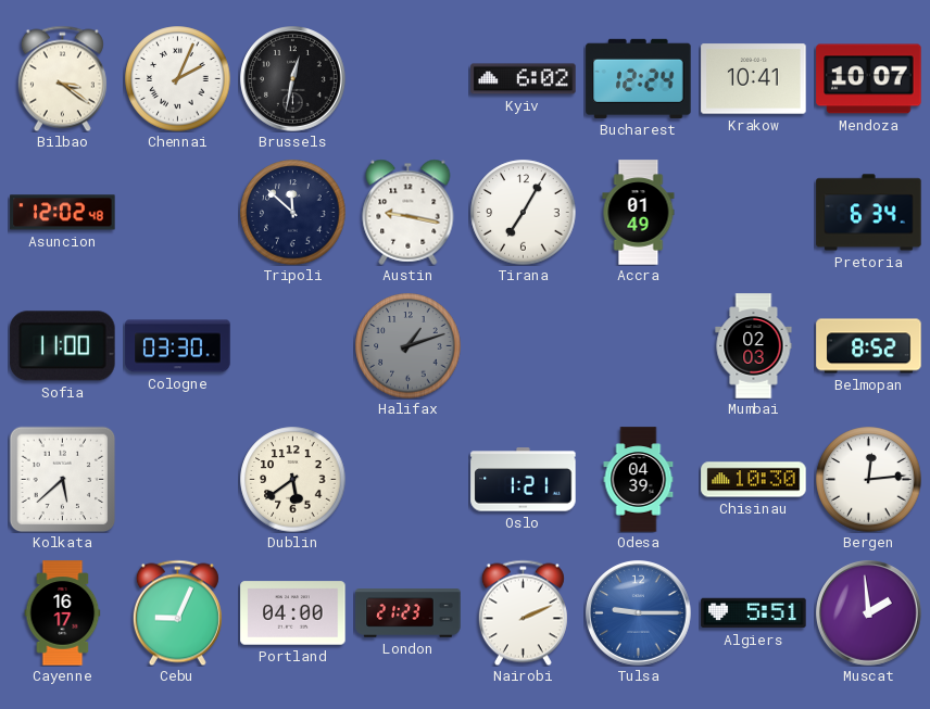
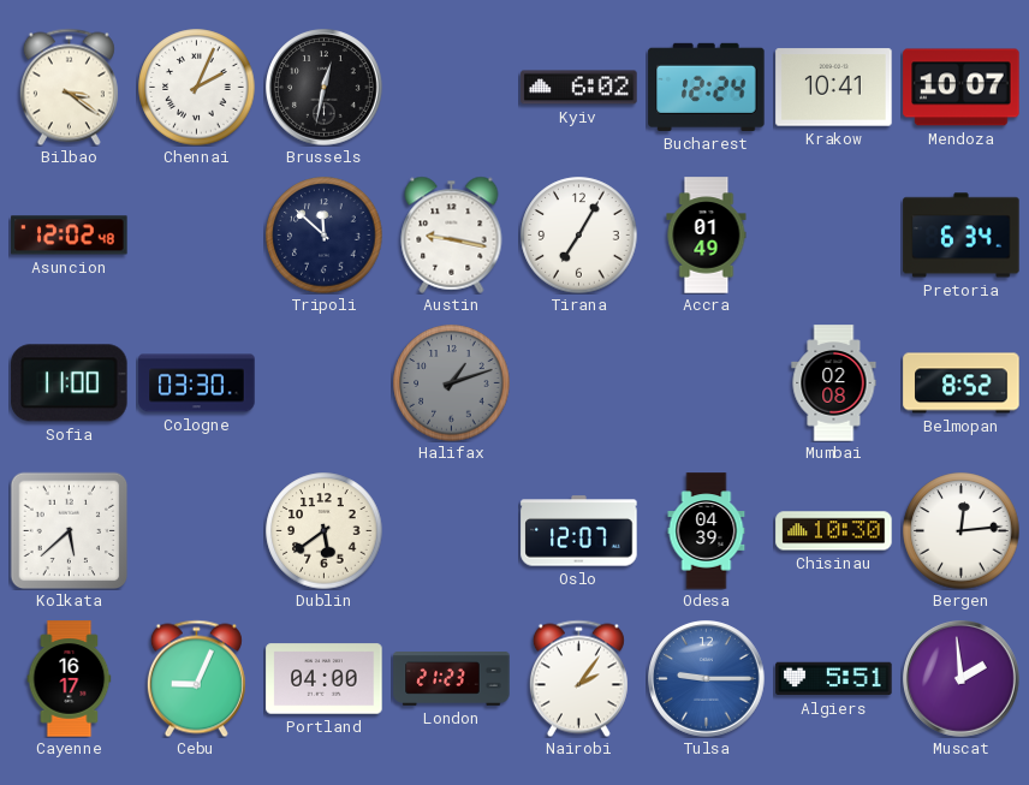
Mumbai: 02:03 -> 02:08
Oslo: 1:21 -> 12:07
Nairobi: 2:11 -> 2:06
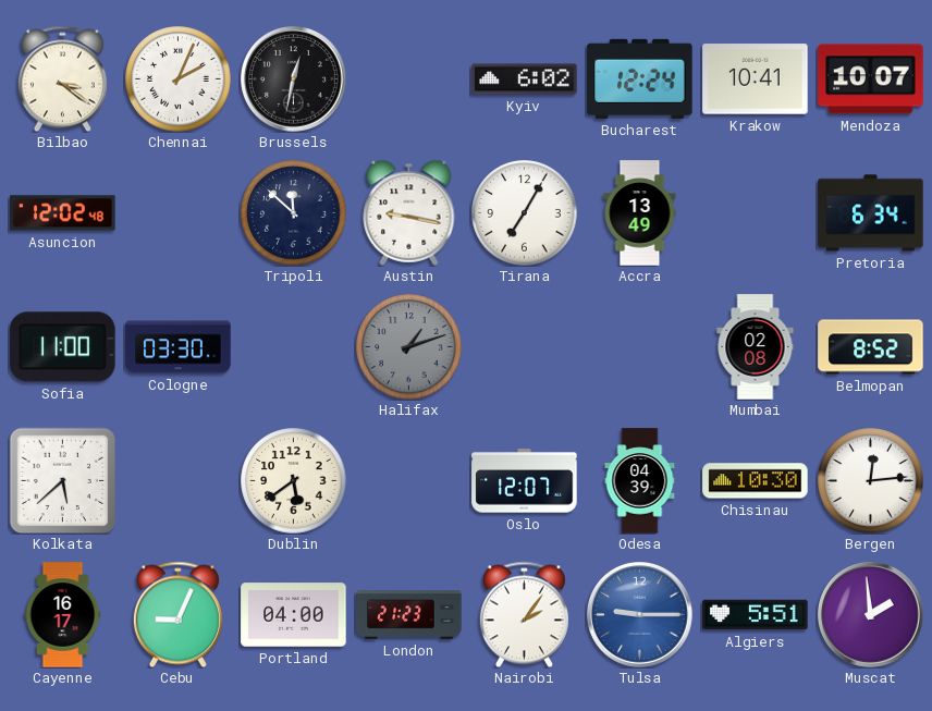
Accra: 01:49 -> 13:49
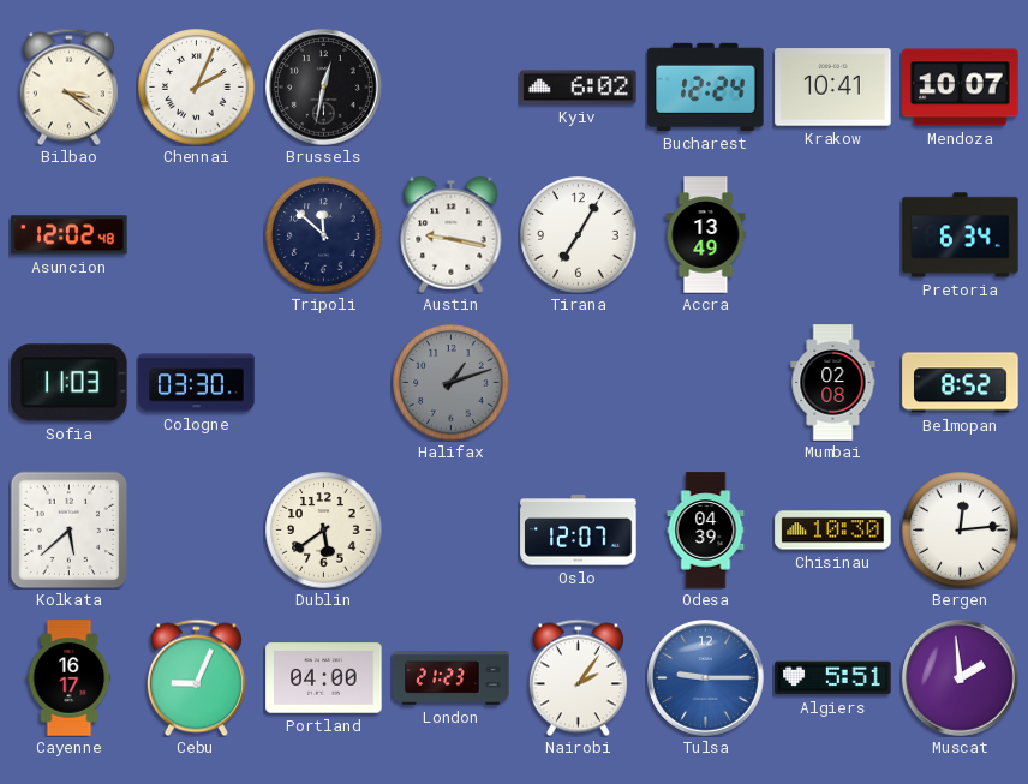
Sofia: 11:00 -> 11:03
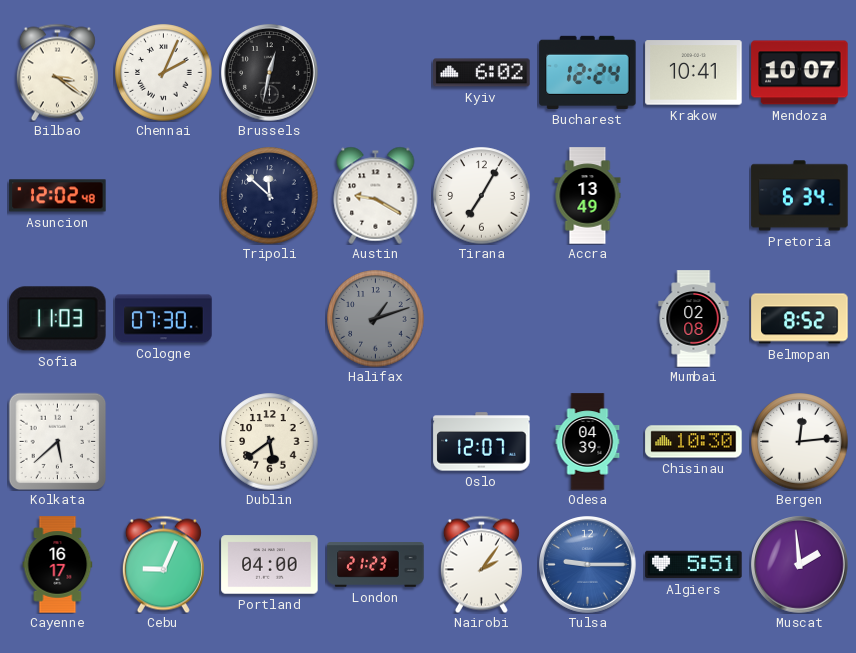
Austin: 9:17 -> 9:20
Cologne: 03:30 -> 07:30
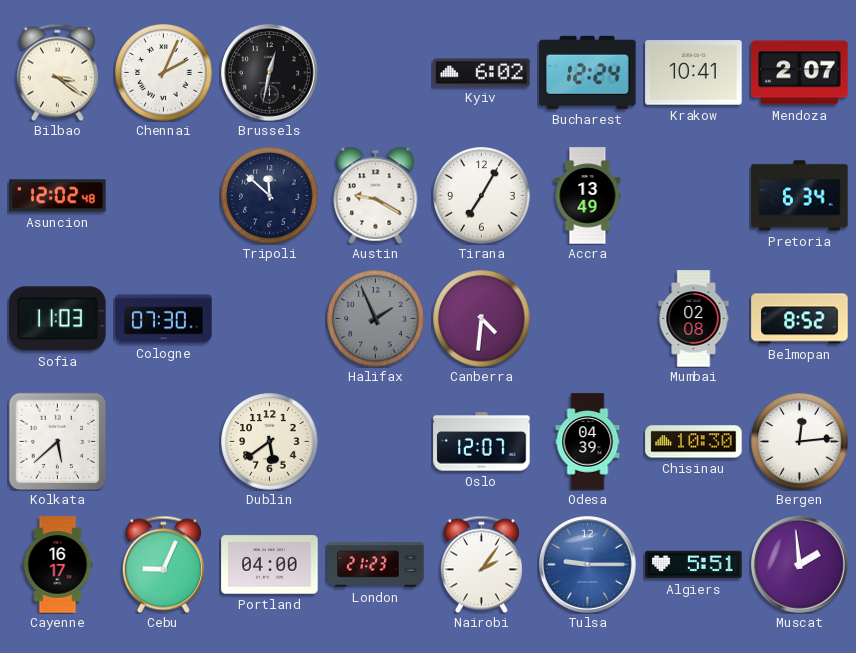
Mendoza: 10:07 -> 2:07
Halifax: 1:12 -> 1:56
Canberra: none -> 4:31
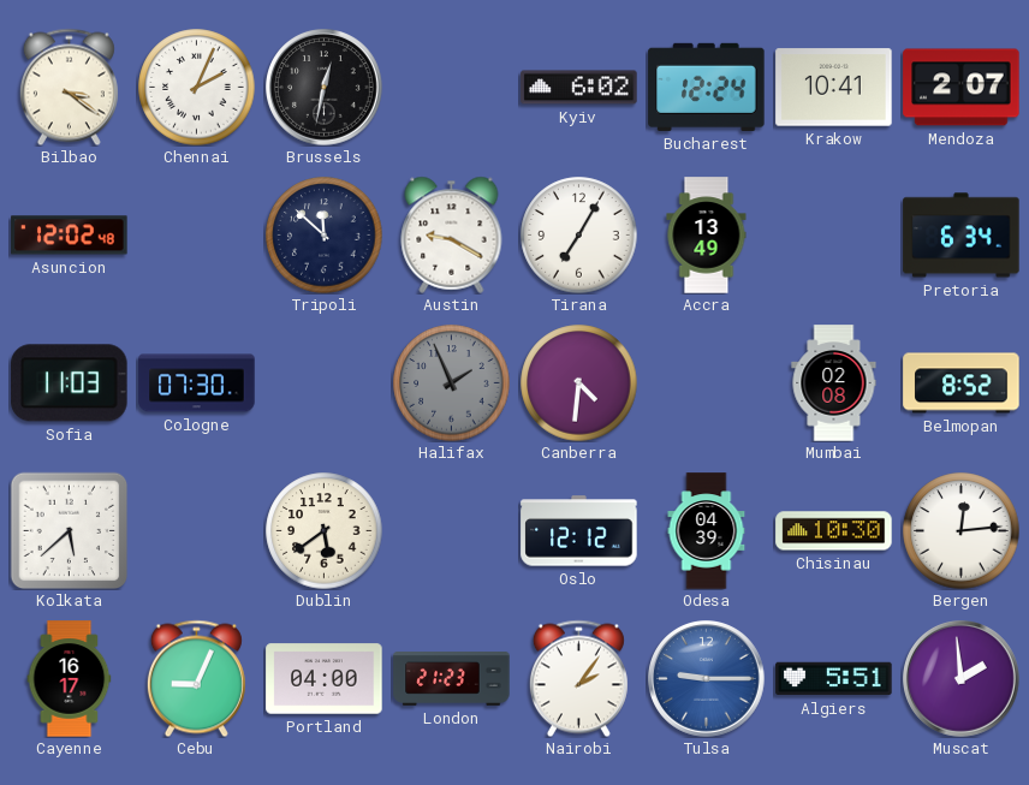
Oslo: 12:07 -> 12:12
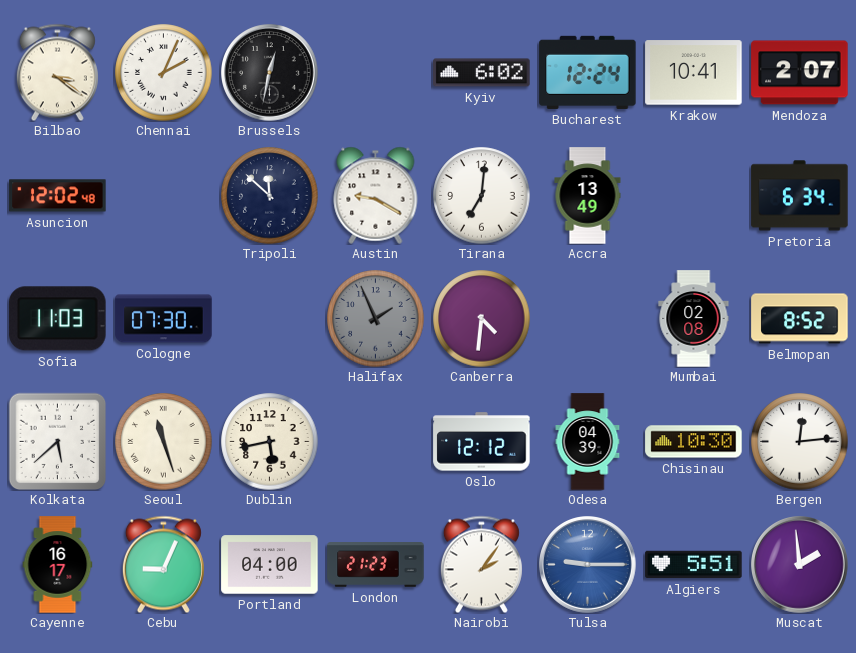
Tirana: 7:05 -> 7:01
Seoul: none -> 11:27
Dublin: 5:39 -> 5:43
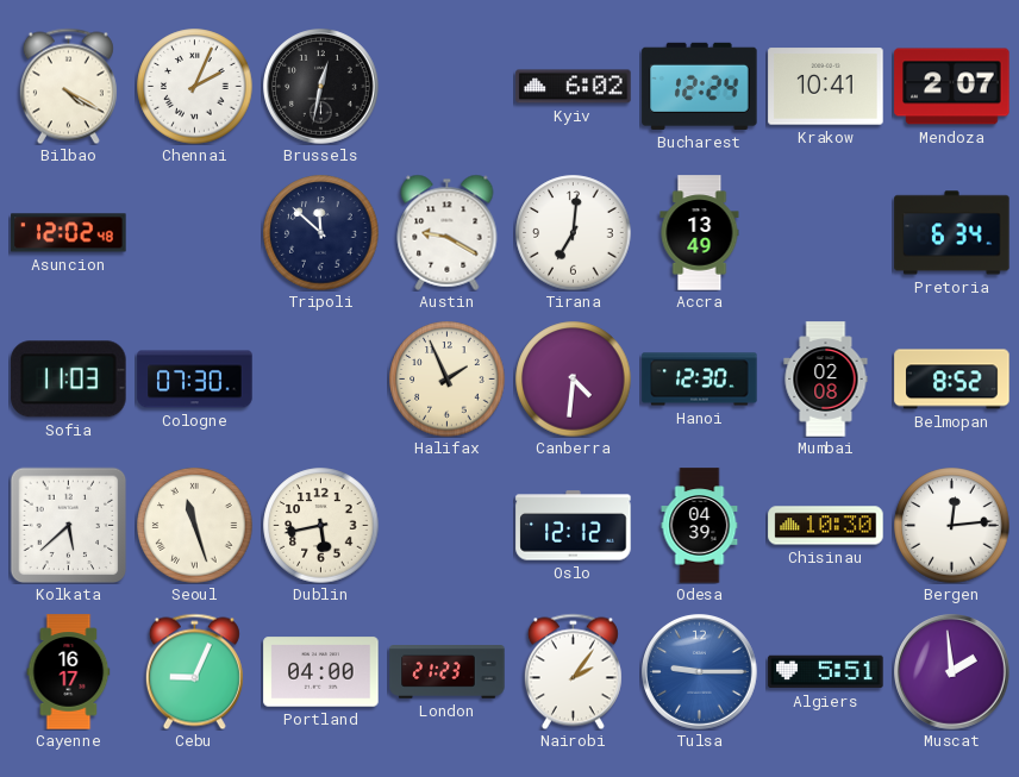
Bilbao: 3:21 -> 4:20
Halifax dial: grey -> cream
Hanoi: none -> 12:30
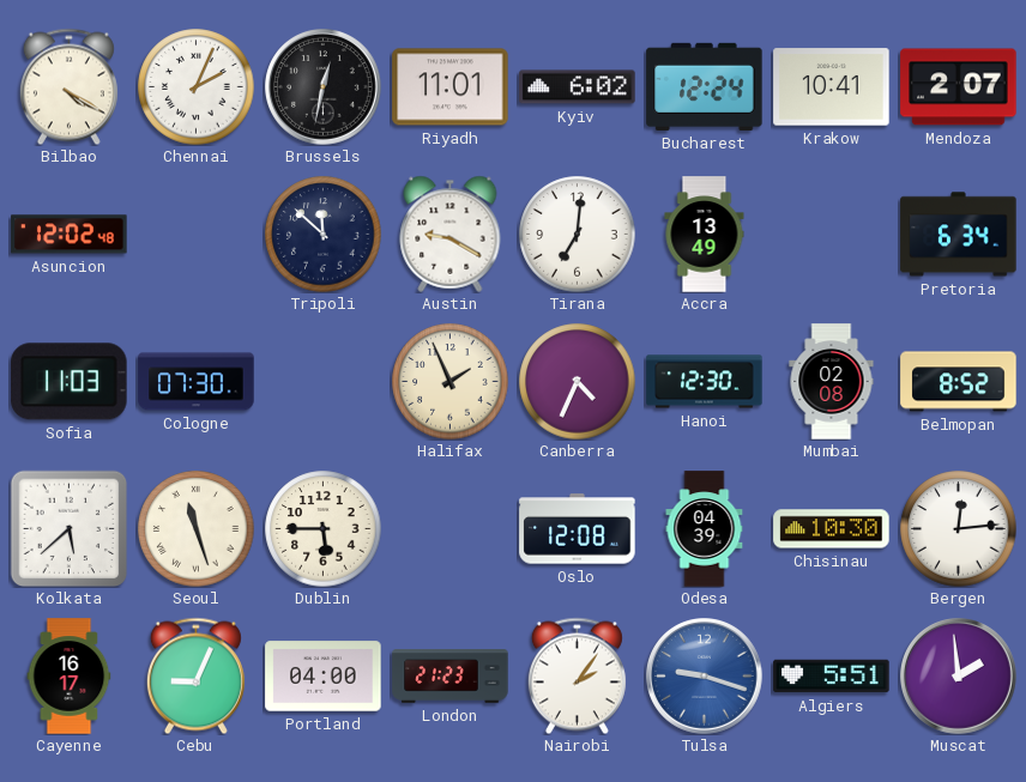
Riyadh: none -> 11:01
Canberra: 4:31 -> 4:34
Dublin: 5:43 -> 5:45
Oslo: 12:12 -> 12:08
Tulsa: 9:15 -> 9:18
